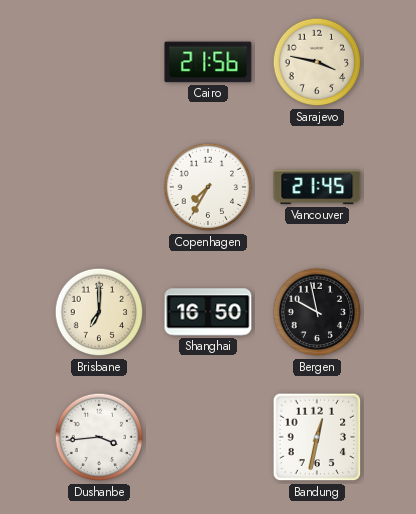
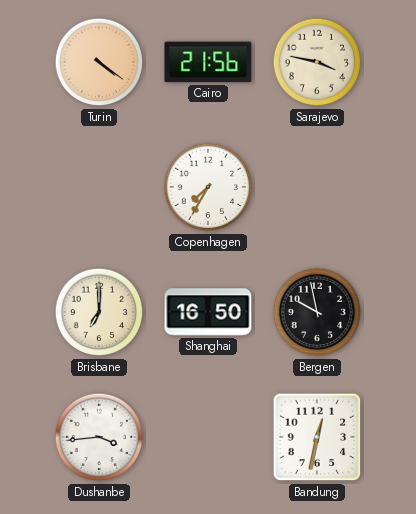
Turin: none -> 4:21
Vancouver: 21:45 -> none
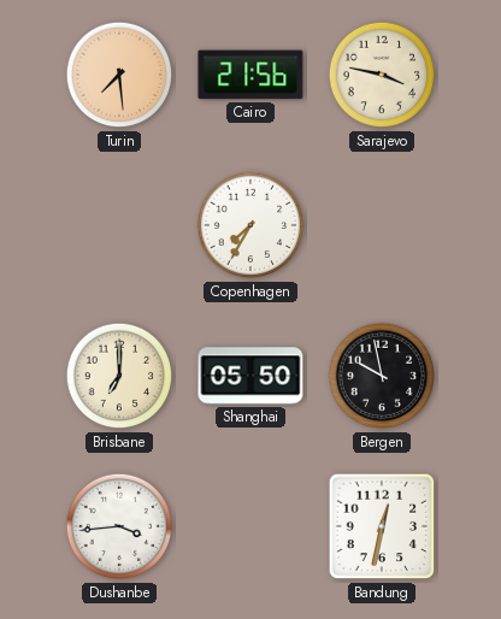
Turin: 4:21 -> 7:29
Shanghai: 16:50 -> 05:50
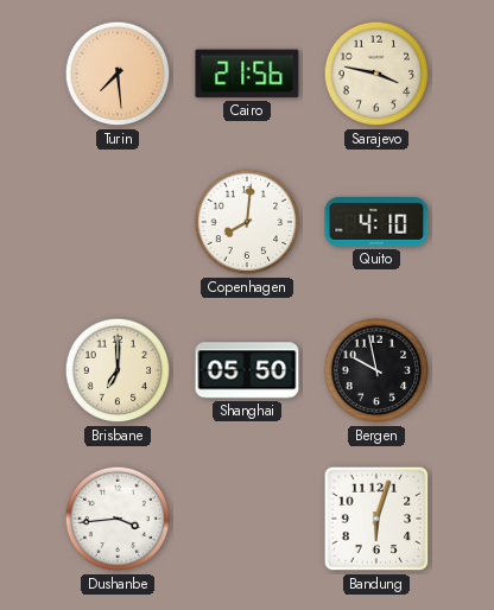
Copenhagen: 7:35 -> 8:01
Quito: none -> 4:10
Bandung: 12:32 -> 6:03
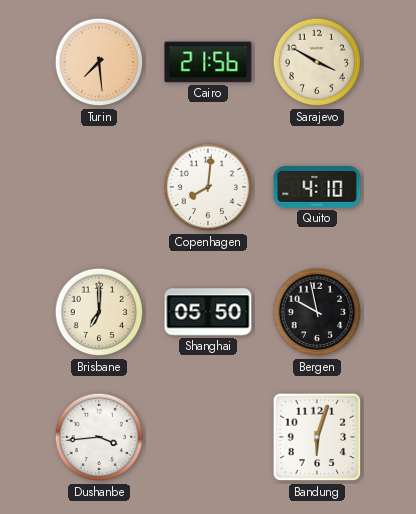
Sarajevo: 3:47 -> 3:50
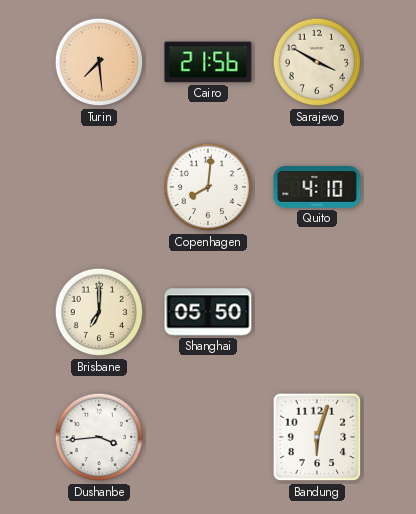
Bergen: 9:58 -> none
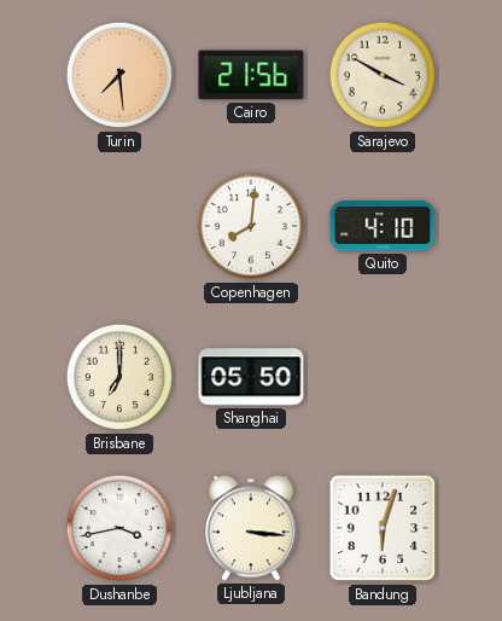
Dushanbe: 3:44 -> 3:43
Ljubljana: none -> 3:16
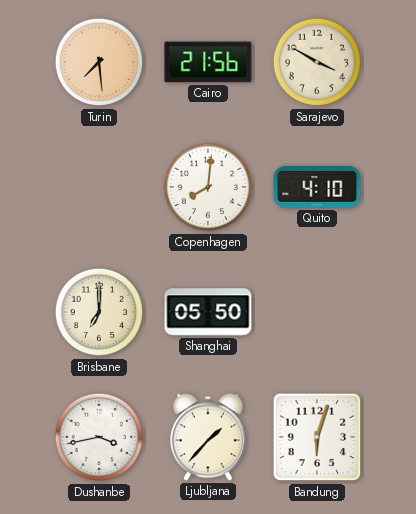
Ljubljana: 3:16 -> 1:37
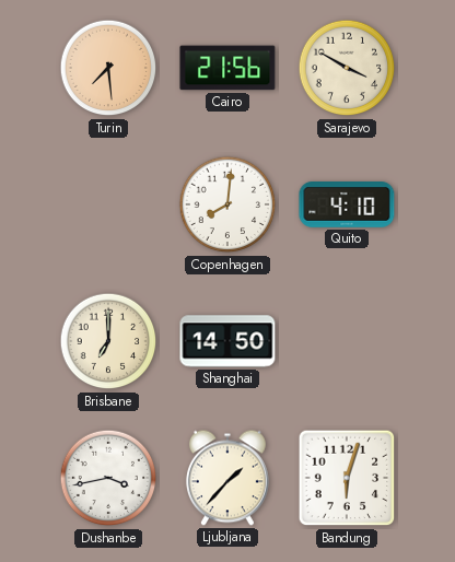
Shanghai: 05:50 -> 14:50
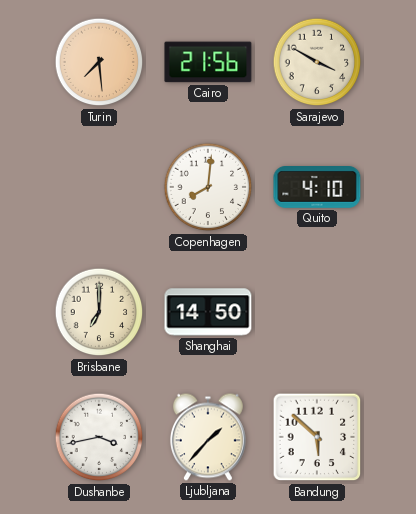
Bandung: 6:03 -> 5:52
